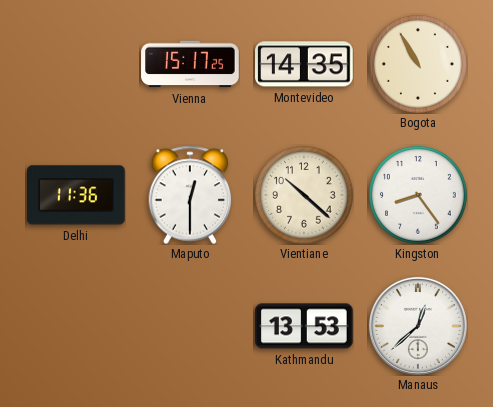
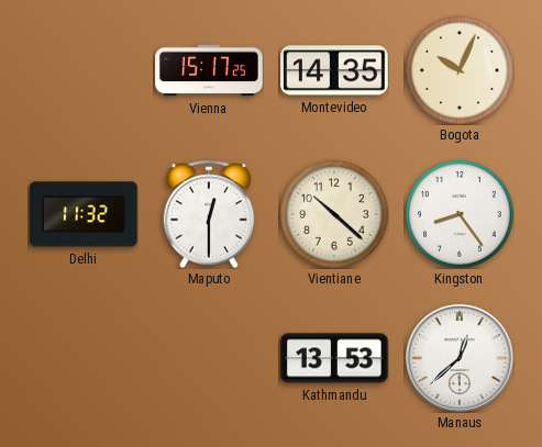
Bogota: 10:55 -> 10:04
Delhi: 11:36 -> 11:32
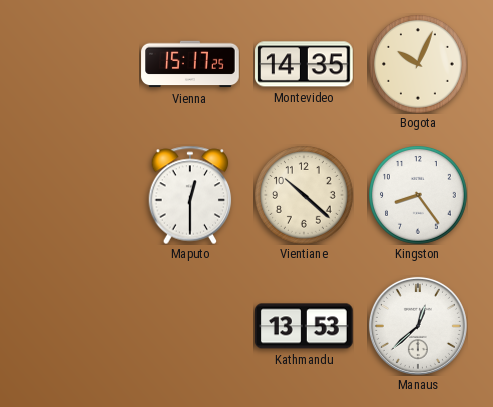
Delhi: 11:32 -> none
